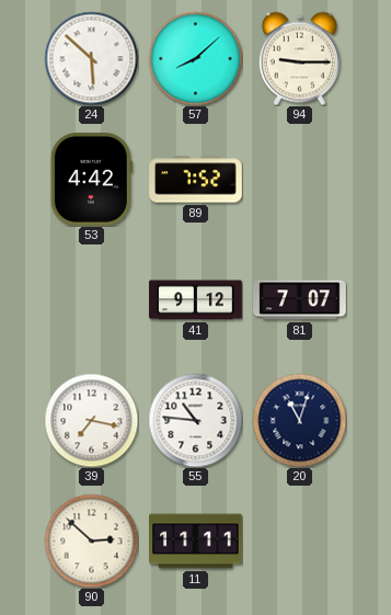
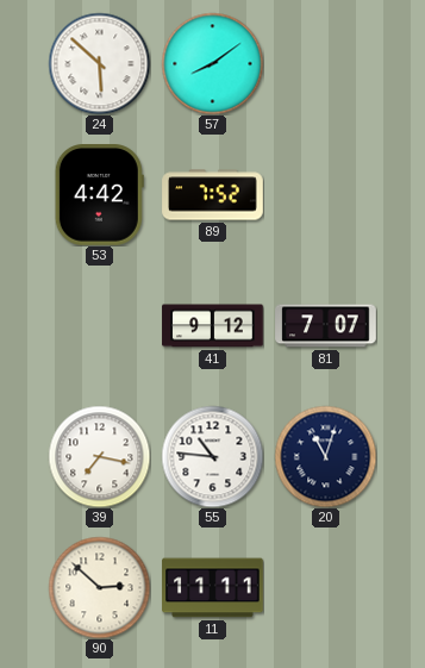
57: 8:08 -> 8:09
94: 9:15 -> none
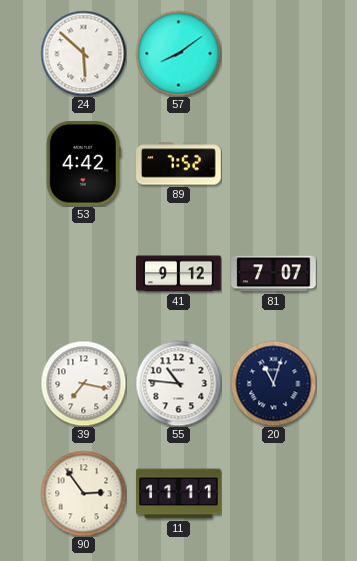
90: 2:52 -> 2:54
